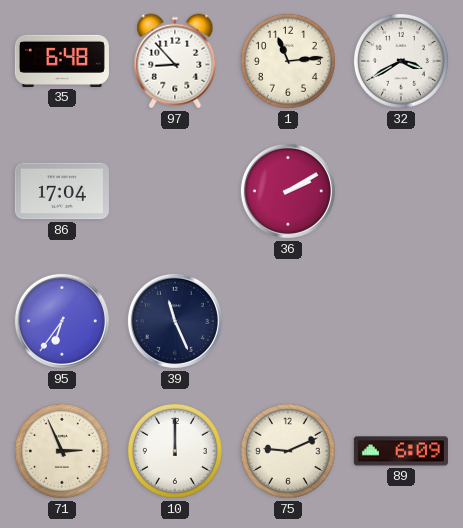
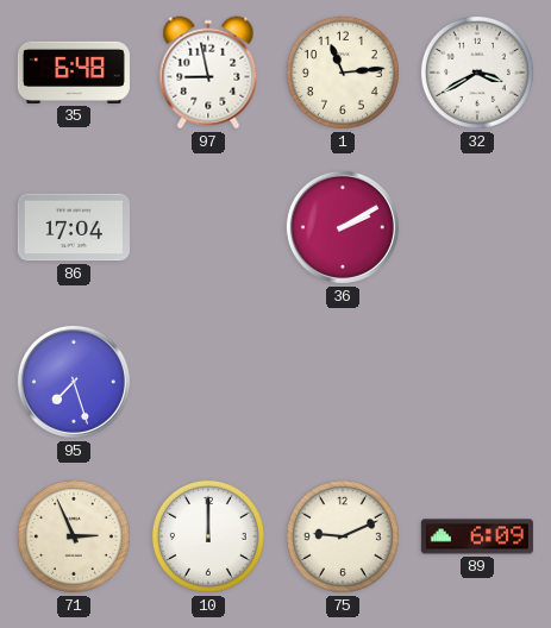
97: 8:53 -> 8:58
95: 6:36 -> 7:27
39: 11:26 -> none
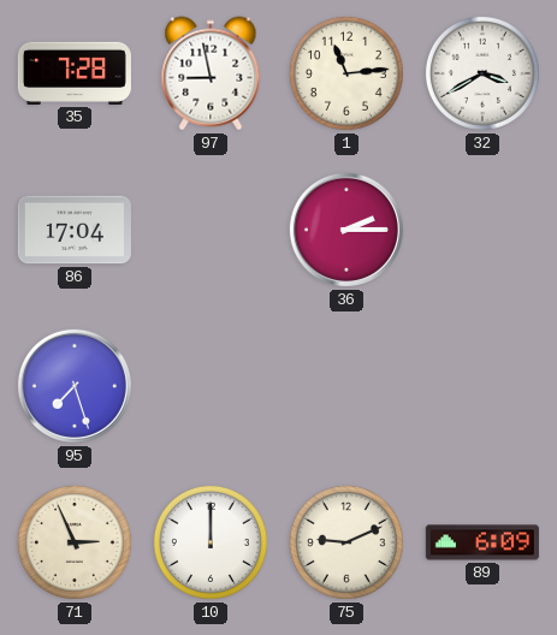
35: 6:48 -> 7:28
36: 2:10 -> 2:15
